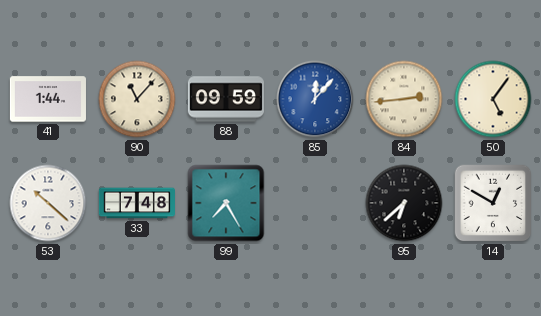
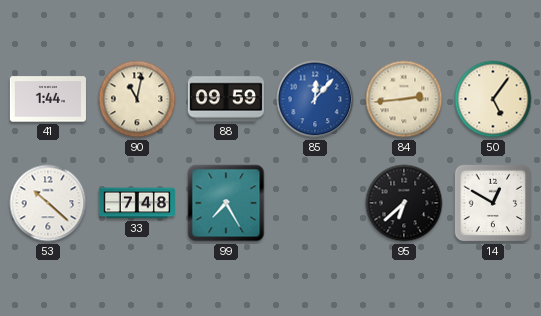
90: 11:07 -> 11:02
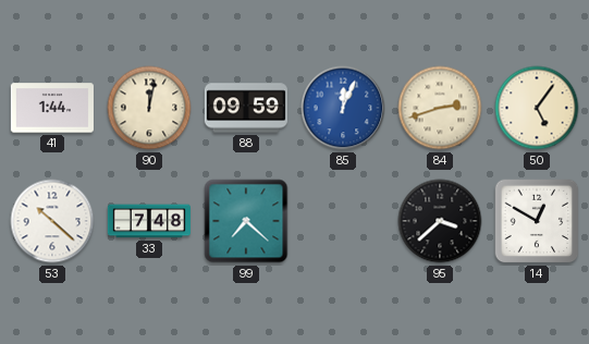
90: 11:02 -> 12:02
85: 12:07 -> 12:04
84: 2:44 -> 2:42
99: 7:25 -> 7:22
95: 6:38 -> 3:38
